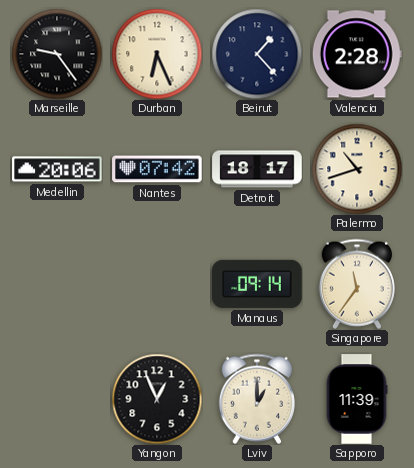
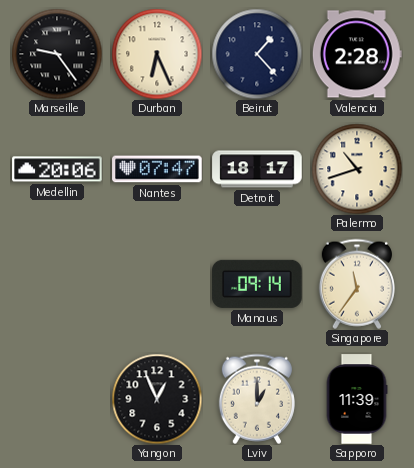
Nantes: 07:42 -> 07:47
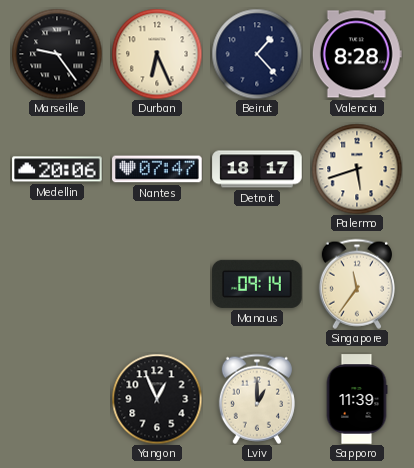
Valencia: 2:28 -> 8:28
Palermo: 10:42 -> 5:42
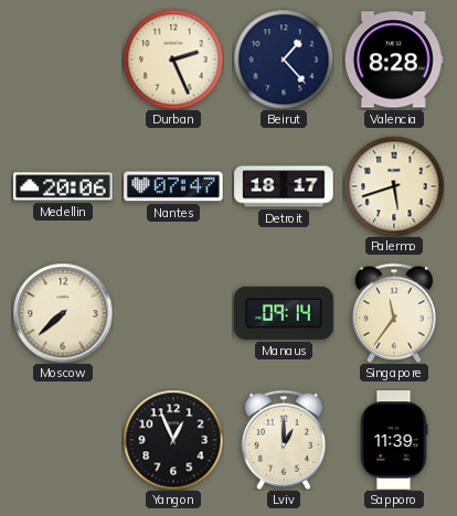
Marseille: 9:24 -> none
Durban: 6:26 -> 2:26
Moscow: none -> 7:38
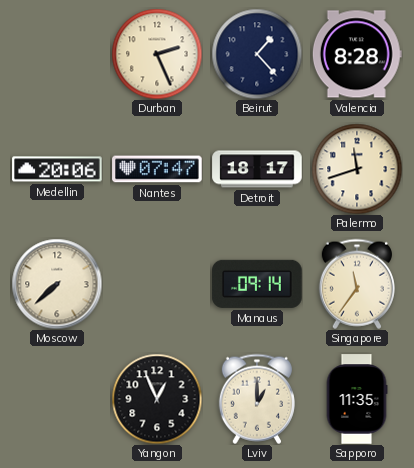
Palermo: 5:42 -> 11:42
Sapporo: 11:39 -> 11:35
